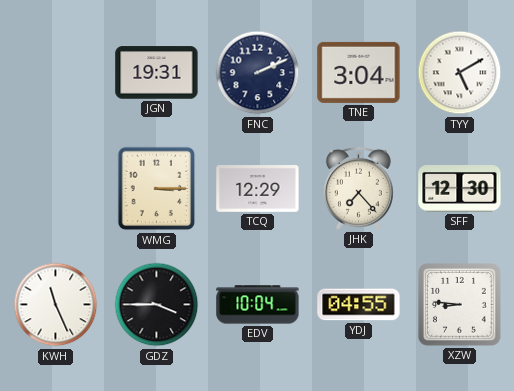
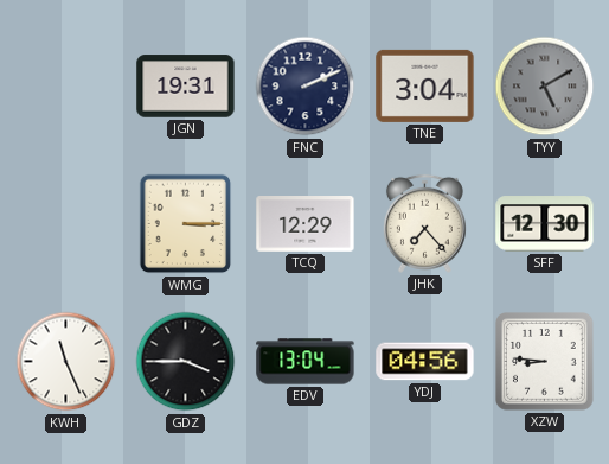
TYY dial: white -> grey
EDV: 10:04 -> 13:04
YDJ: 04:55 -> 04:56
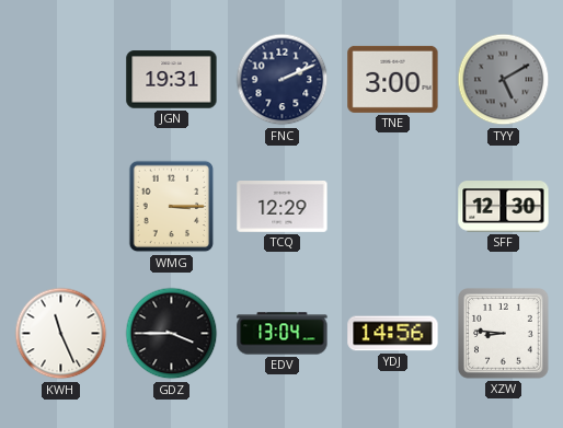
TNE: 3:04 -> 3:00
JHK: 7:23 -> none
YDJ: 04:56 -> 14:56
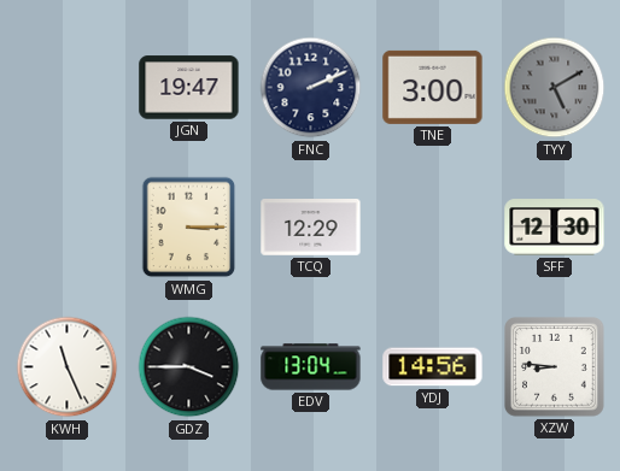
JGN: 19:31 -> 19:47
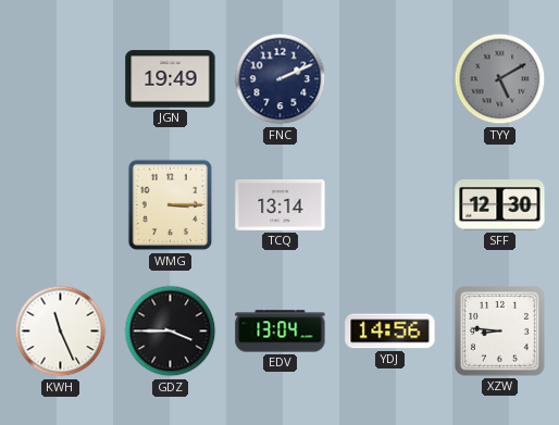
JGN: 19:47 -> 19:49
TNE: 3:00 -> none
TCQ: 12:29 -> 13:14
